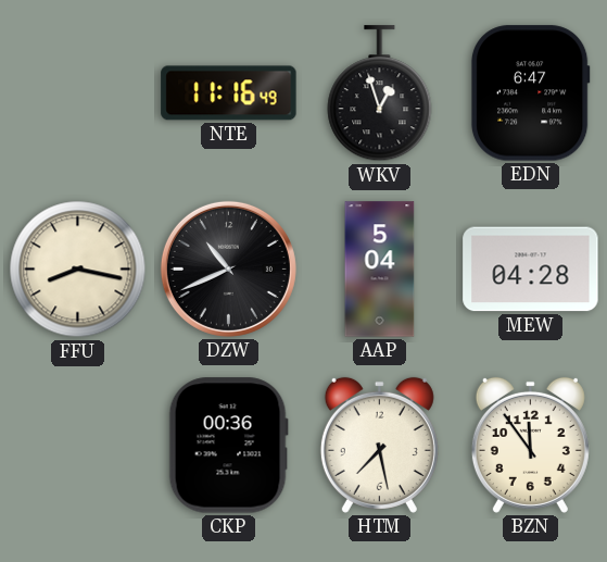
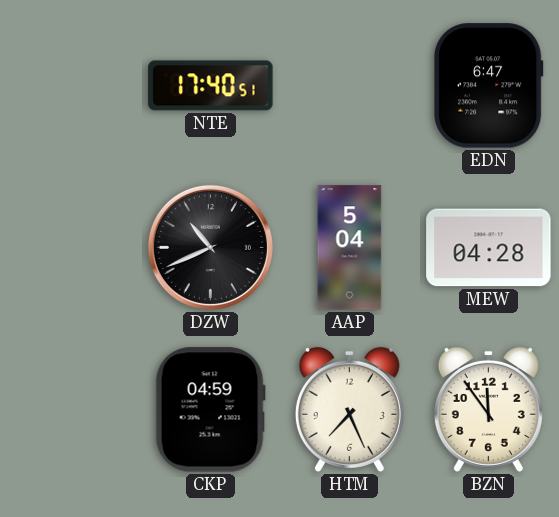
NTE: 11:16 -> 17:40
WKV: 12:57 -> none
FFU: 8:17 -> none
CKP: 00:36 -> 04:59
HTM: 7:28 -> 7:26
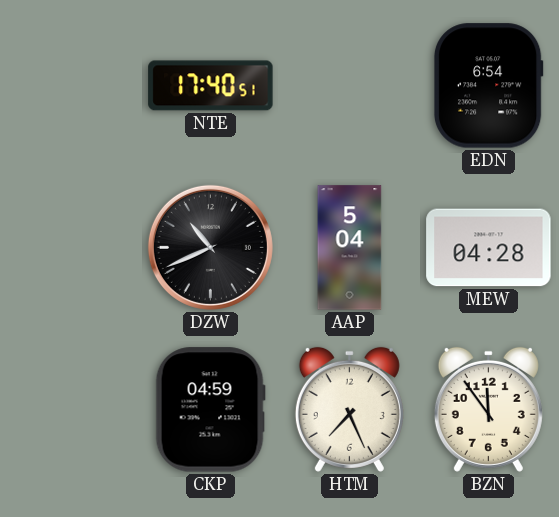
EDN: 6:47 -> 6:54
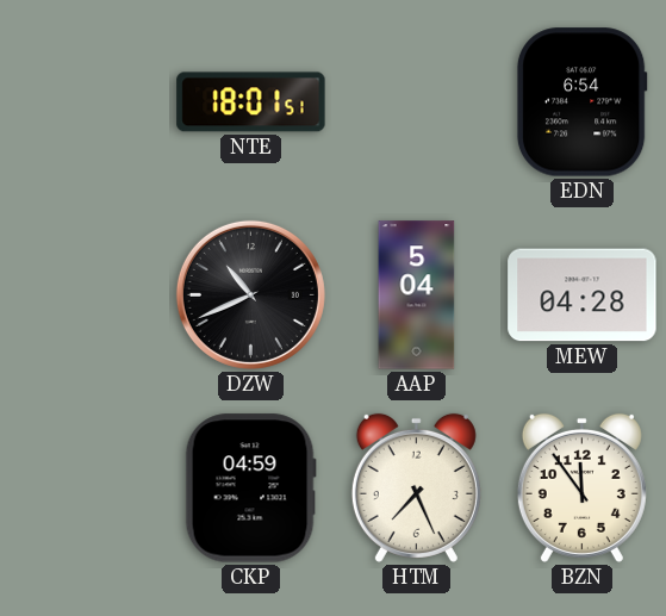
NTE: 17:40 -> 18:01
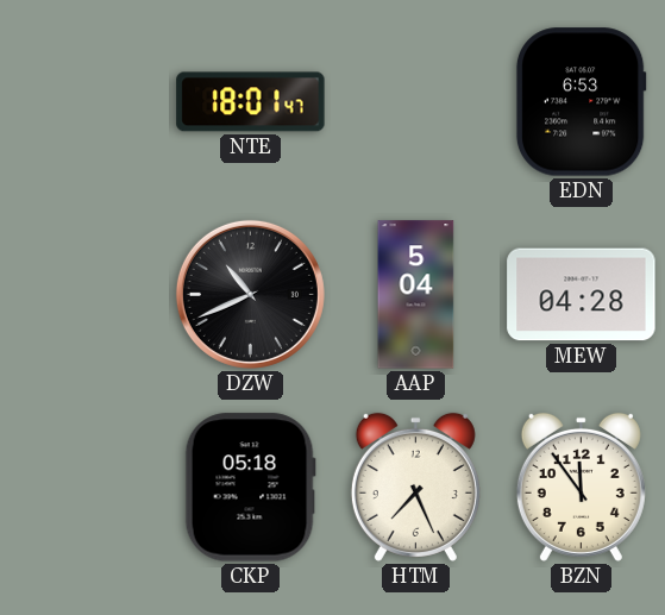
NTE: 18:01:51 -> 18:01:47
EDN: 6:54 -> 6:53
CKP: 04:59 -> 05:18
